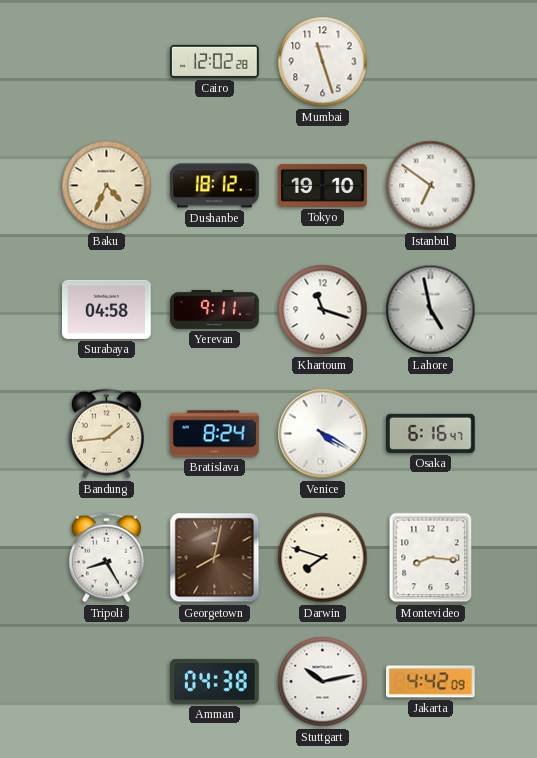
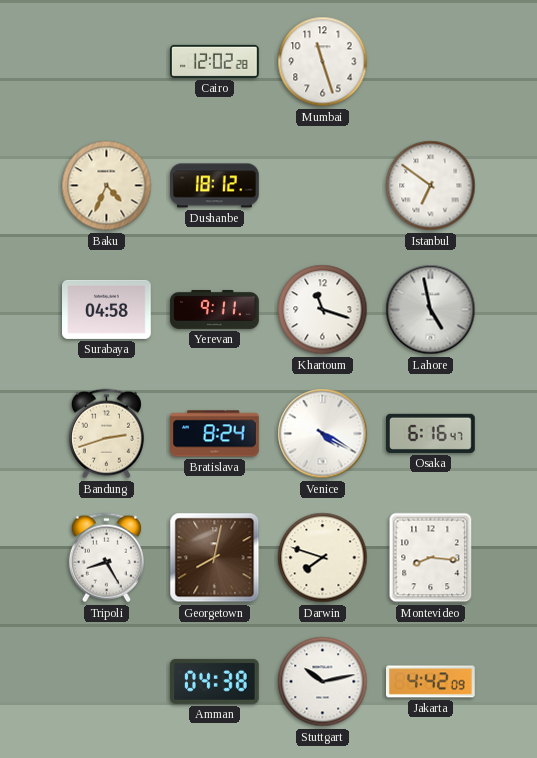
Tokyo: 19:10 -> none
Bandung: 1:44 -> 2:42
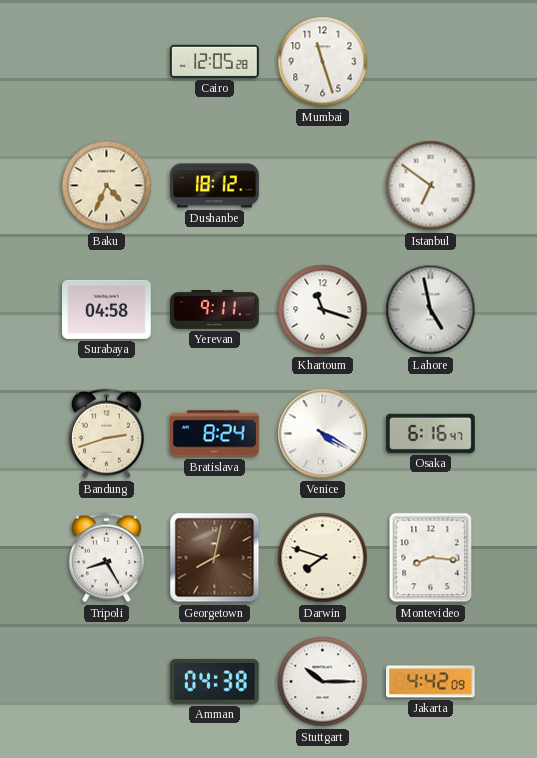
Cairo: 12:02 -> 12:05
Stuttgart: 10:13 -> 10:15
